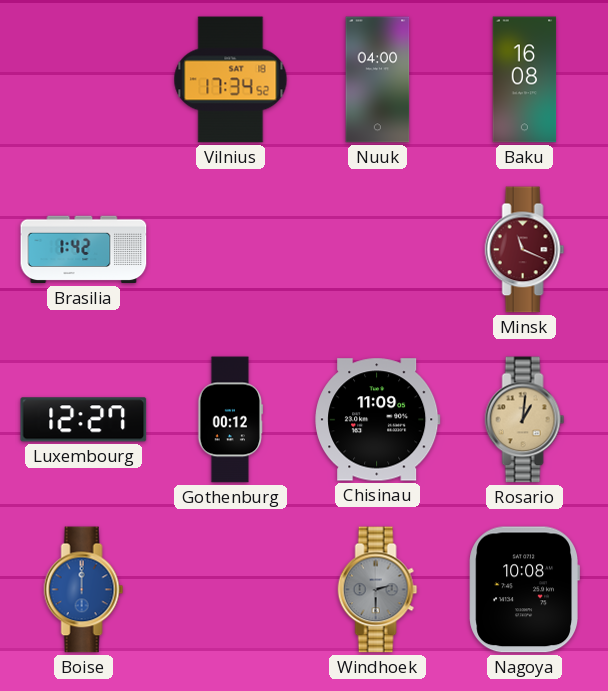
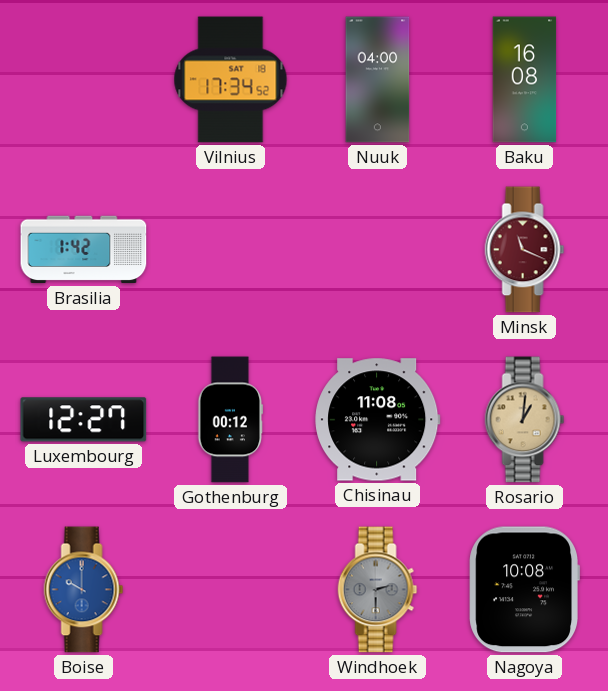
Chisinau: 11:09 -> 11:08
Boise: 12:00 -> 10:00
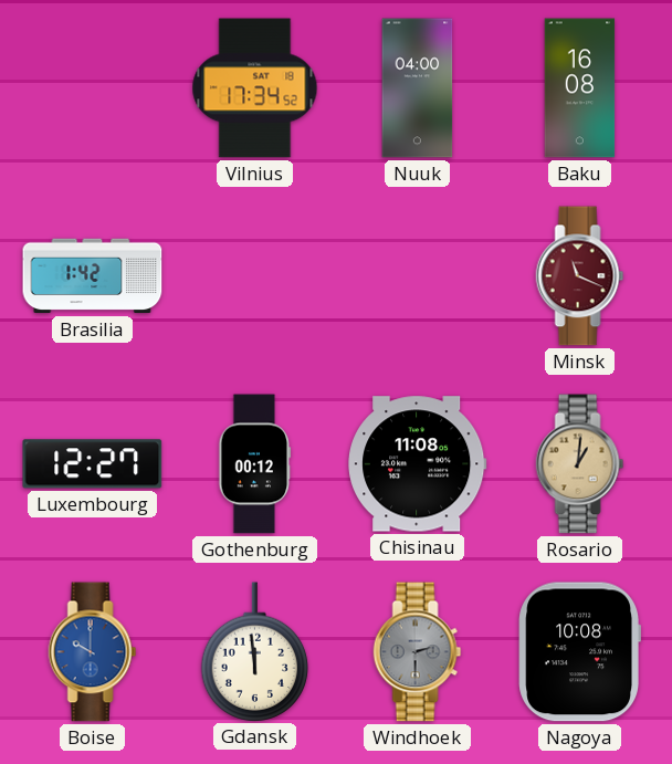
Gdansk: none -> 11:59
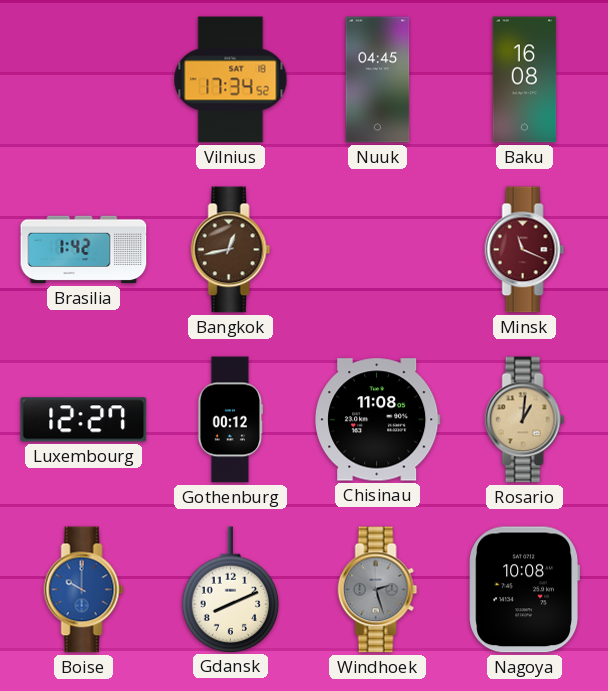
Nuuk: 04:00 -> 04:45
Bangkok: none -> 12:43
Gdansk: 11:59 -> 8:11
Windhoek: 2:30 -> 2:27
